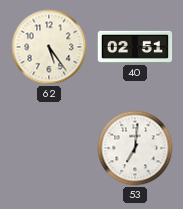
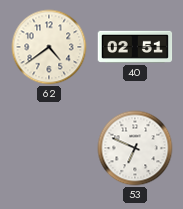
62: 5:24 -> 4:39
53: 7:01 -> 6:49
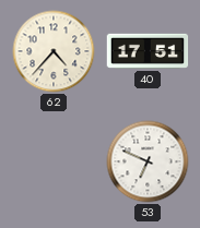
62: 4:39 -> 4:37
40: 02:51 -> 17:51
